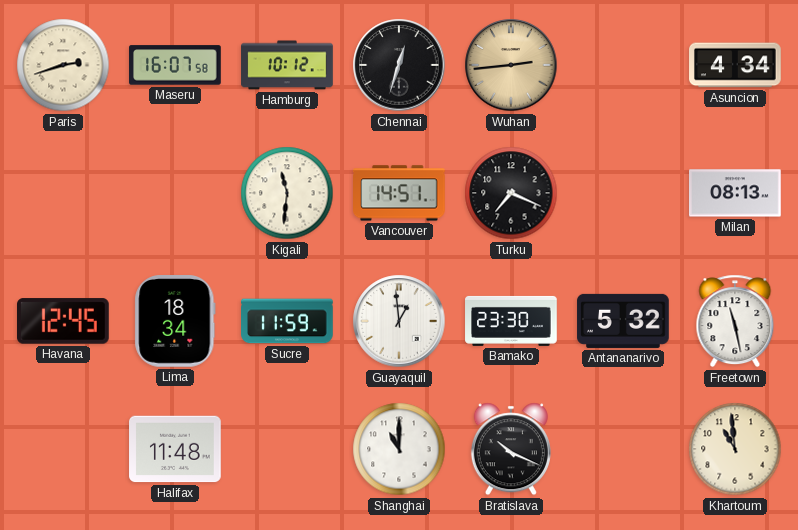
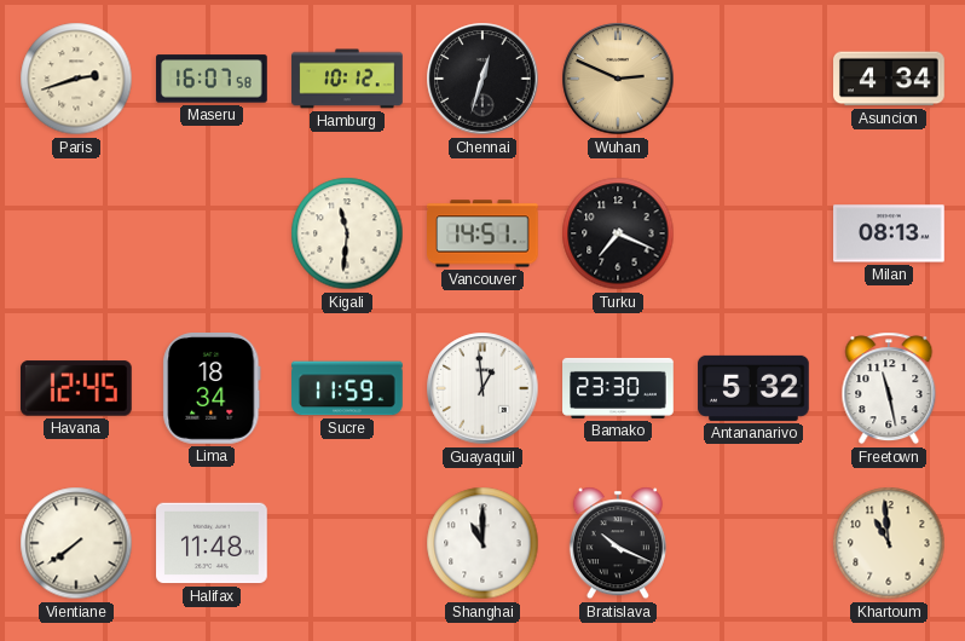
Wuhan: 2:44 -> 2:49
Vientiane: none -> 7:39
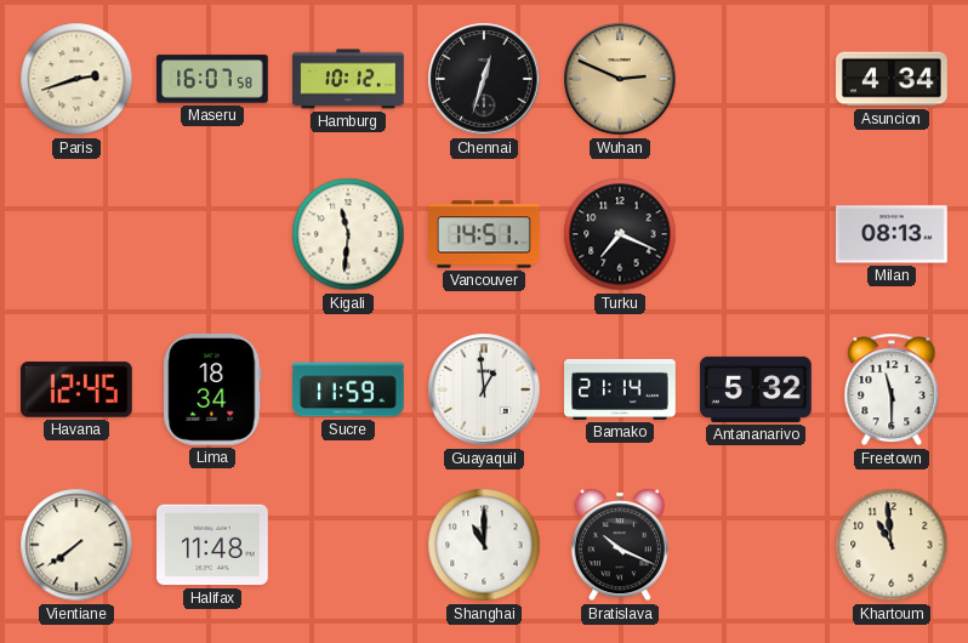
Bamako: 23:30 -> 21:14
Freetown: 11:28 -> 11:30
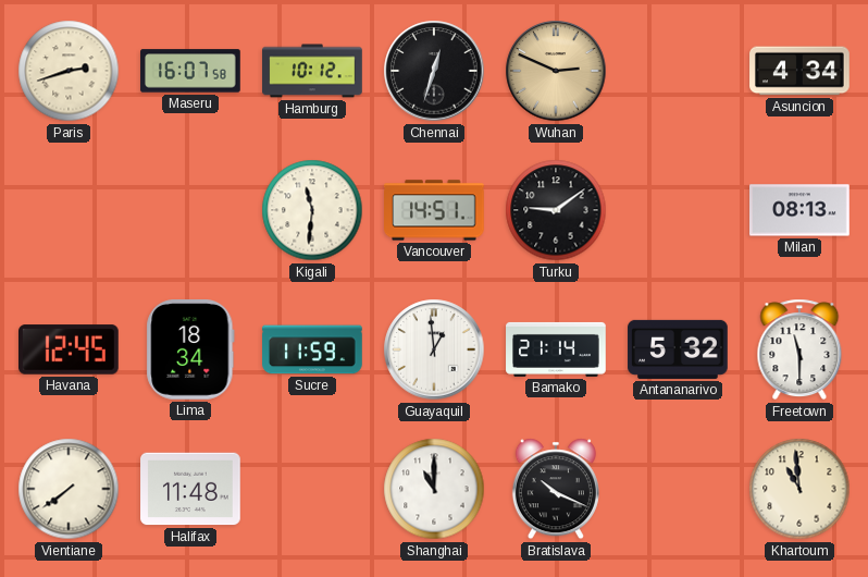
Turku: 7:19 -> 9:09
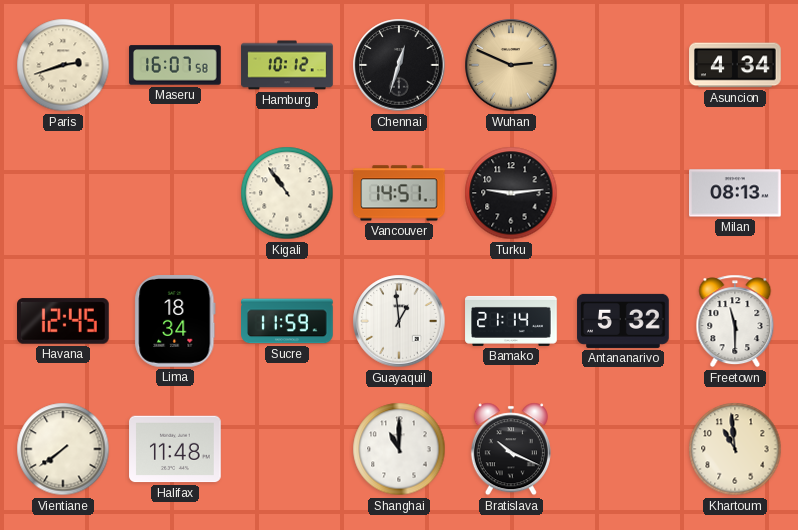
Kigali: 11:31 -> 10:54
Turku: 9:09 -> 9:14
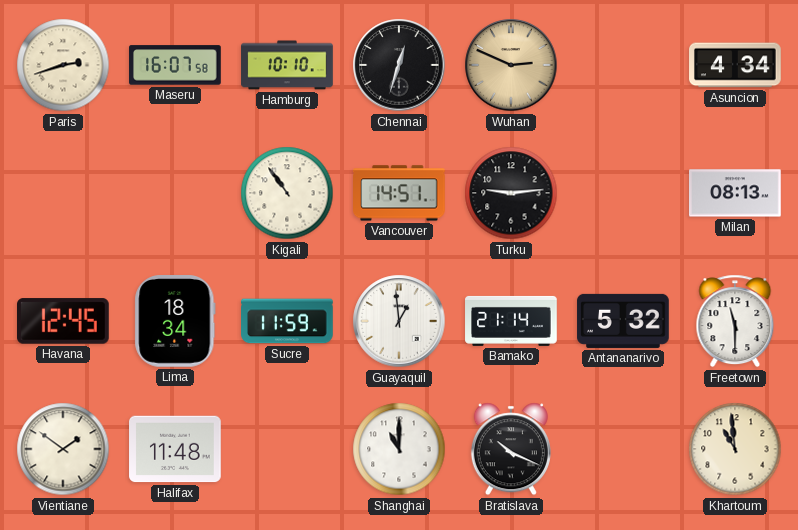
Hamburg: 10:12 -> 10:10
Vientiane: 7:39 -> 1:51
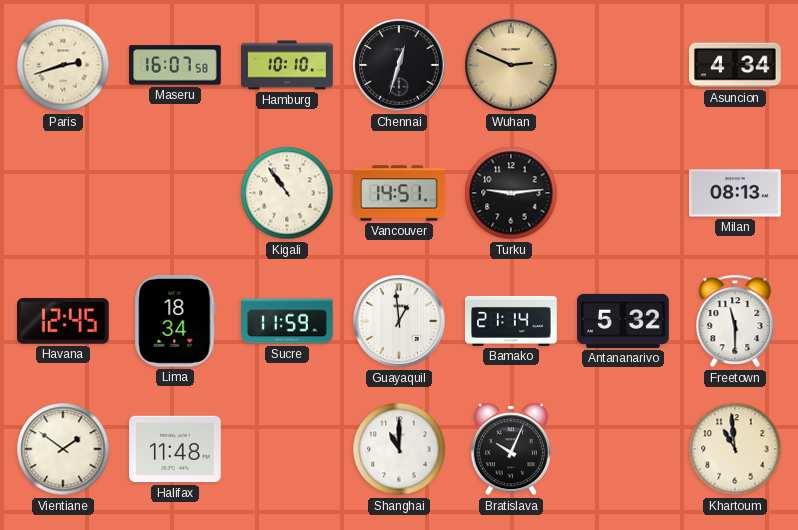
Bratislava: 10:19 -> 10:04
